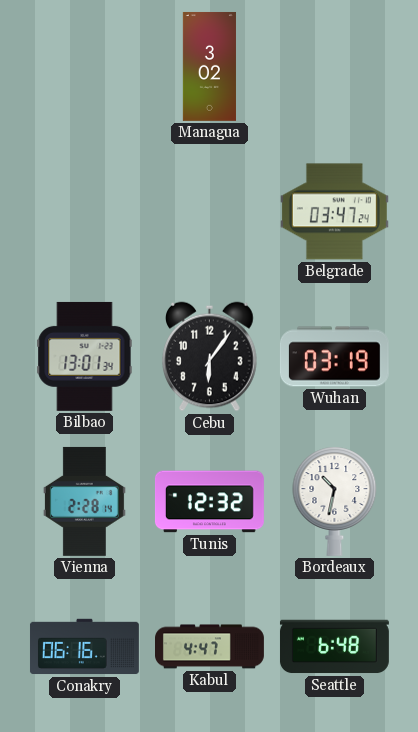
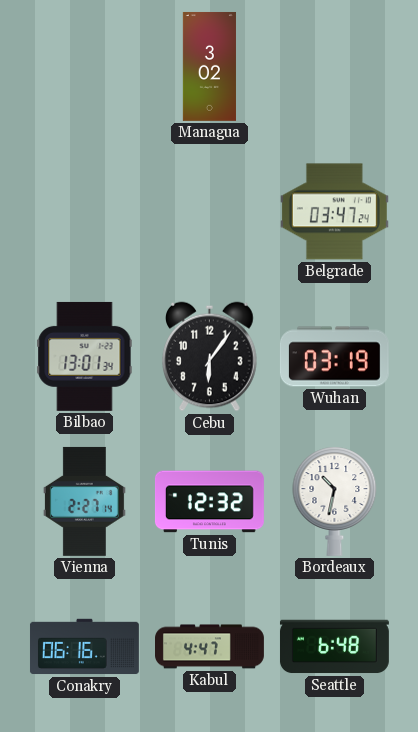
Vienna: 2:28 -> 2:27
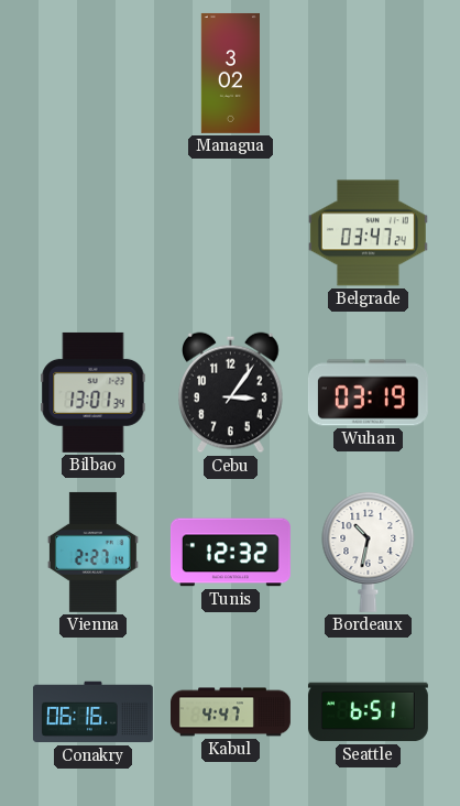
Cebu: 6:06 -> 3:06
Seattle: 6:48 -> 6:51
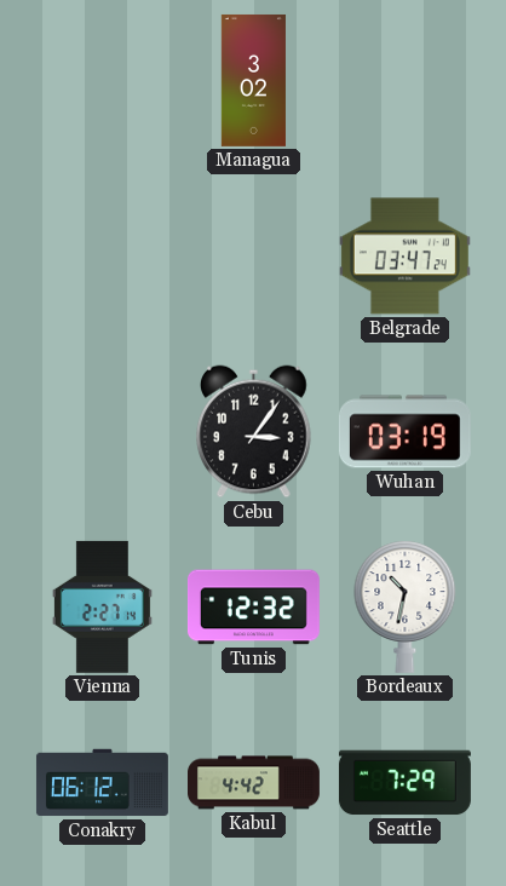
Bilbao: 13:01 -> none
Conakry: 06:16 -> 06:12
Kabul: 4:47 -> 4:42
Seattle: 6:51 -> 7:29
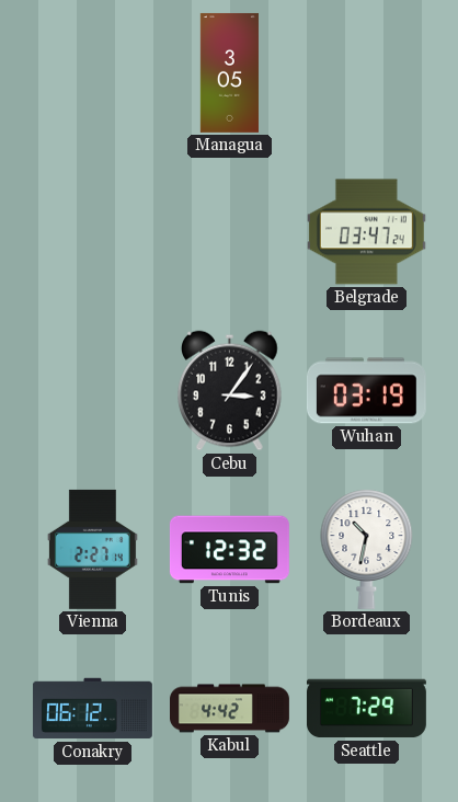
Managua: 3:02 -> 3:05
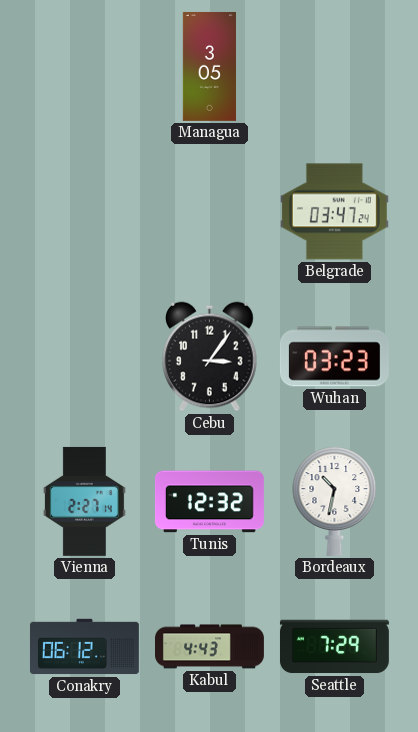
Wuhan: 03:19 -> 03:23
Kabul: 4:42 -> 4:43
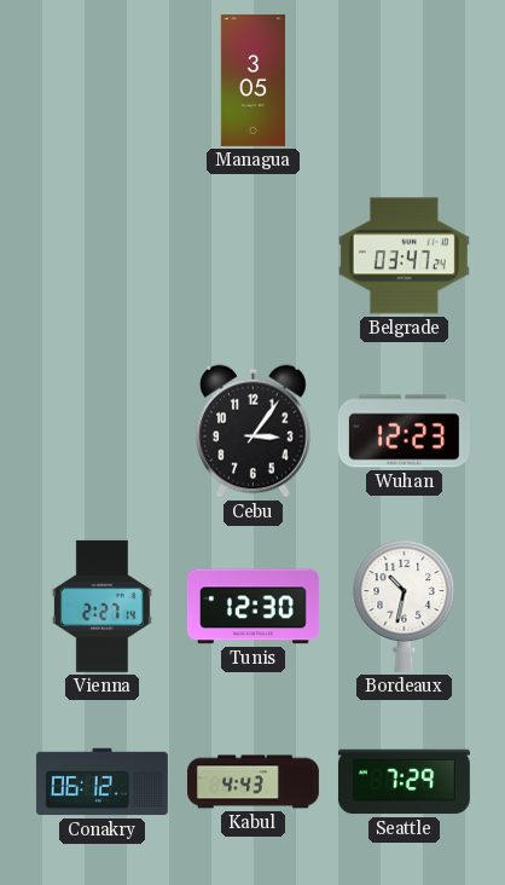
Wuhan: 03:23 -> 12:23
Tunis: 12:32 -> 12:30
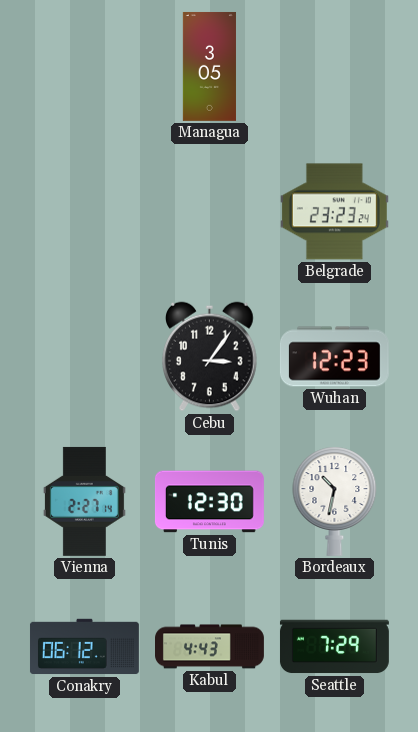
Belgrade: 03:47 -> 23:23
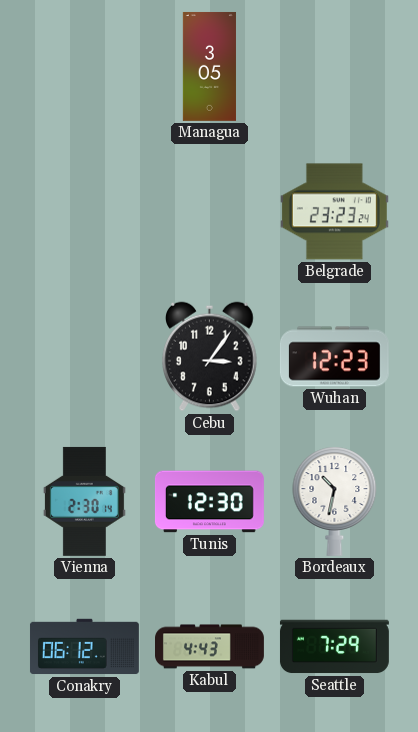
Vienna: 2:27 -> 2:30
